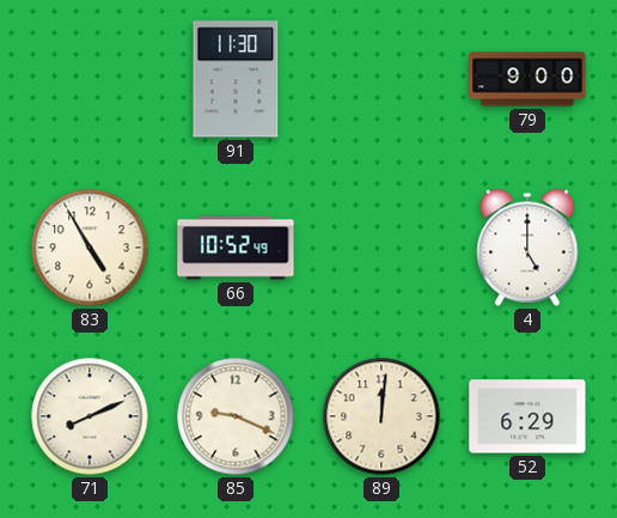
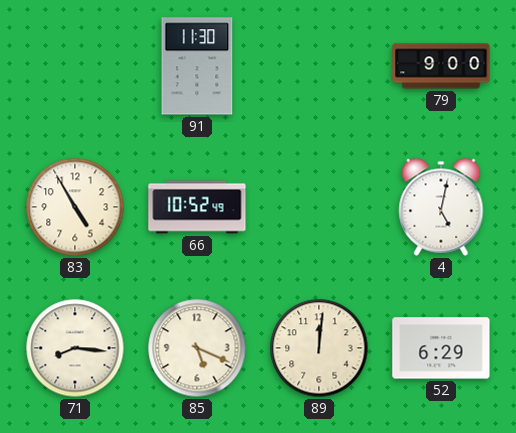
4: 5:00 -> 5:02
71: 8:11 -> 8:16
85: 9:19 -> 5:19
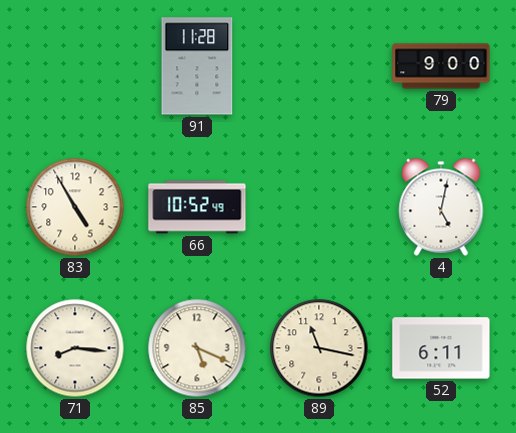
91: 11:30 -> 11:28
89: 12:01 -> 11:17
52: 6:29 -> 6:11
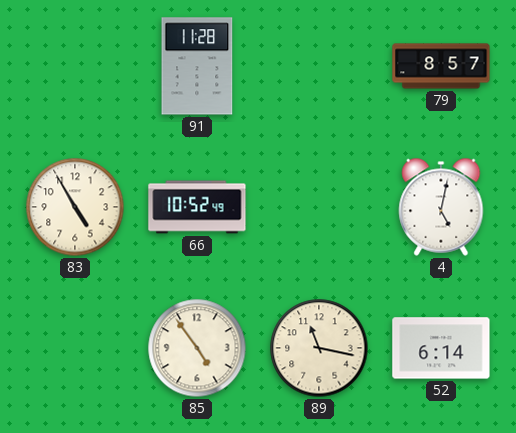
79: 9:00 -> 8:57
71: 8:16 -> none
85: 5:19 -> 4:54
52: 6:11 -> 6:14
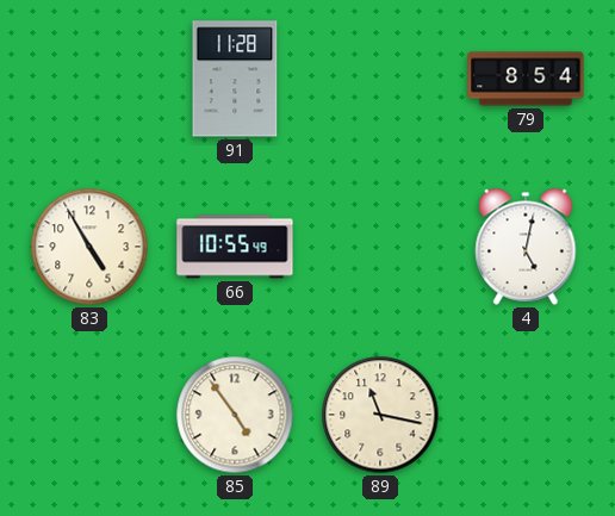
79: 8:57 -> 8:54
66: 10:52 -> 10:55
52: 6:14 -> none
